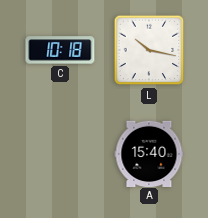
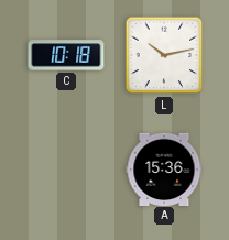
L: 10:17 -> 10:13
A: 15:40 -> 15:36
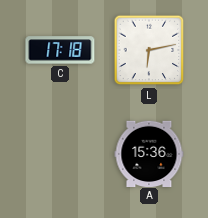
C: 10:18 -> 17:18
L: 10:13 -> 6:13
